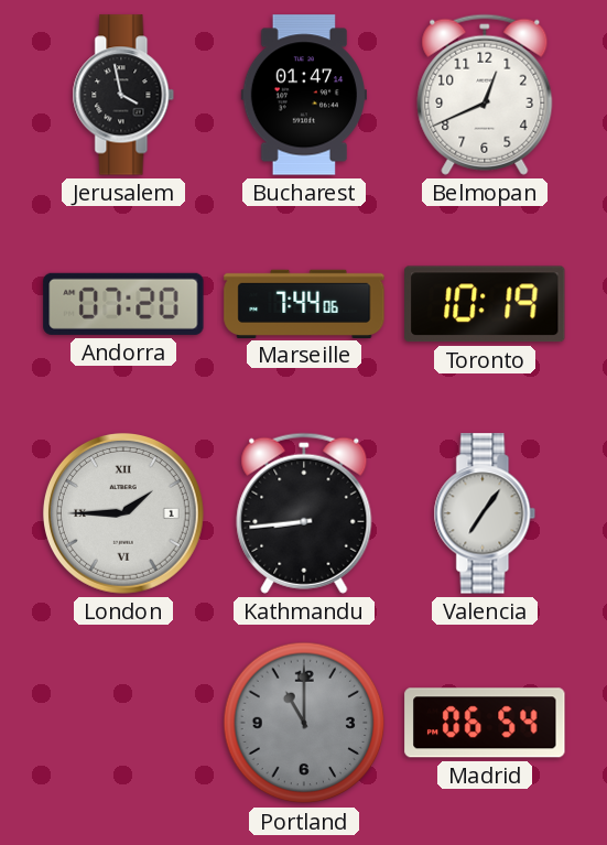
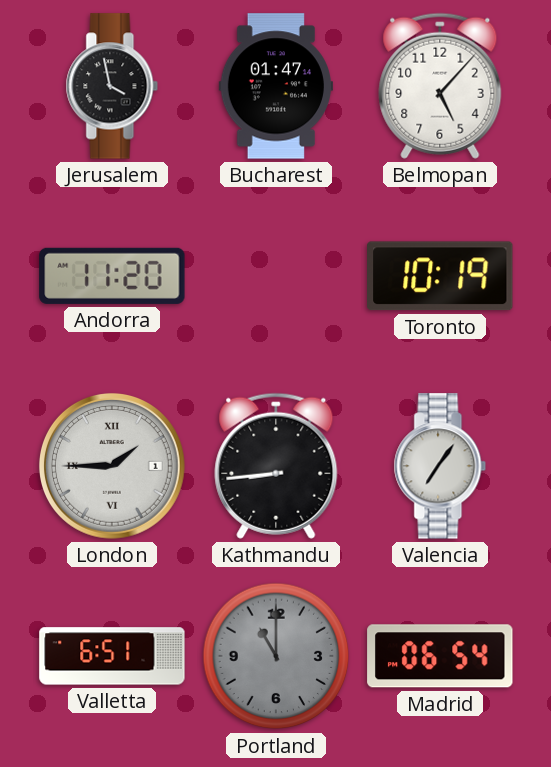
Belmopan: 12:41 -> 5:07
Andorra: 07:20 -> 11:20
Marseille: 7:44 -> none
Valletta: none -> 6:51
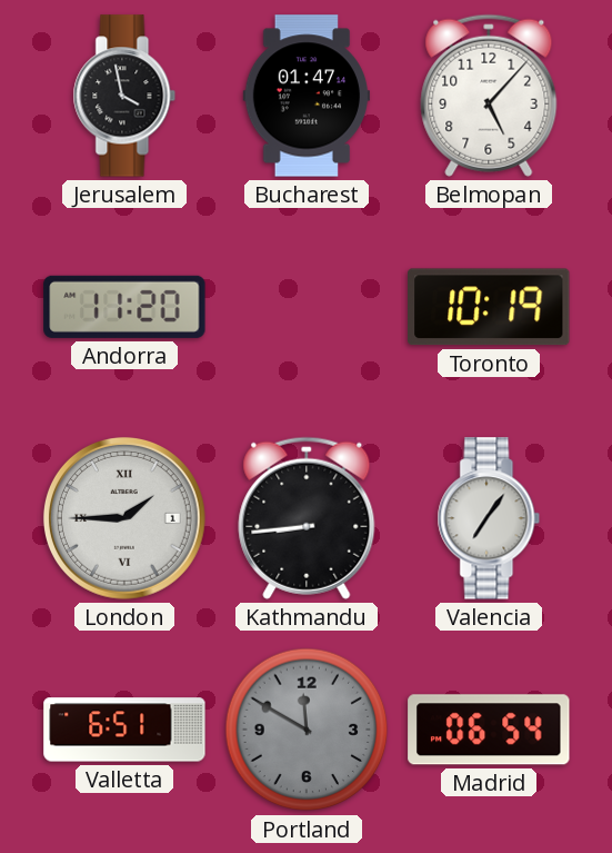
Portland: 11:00 -> 11:50
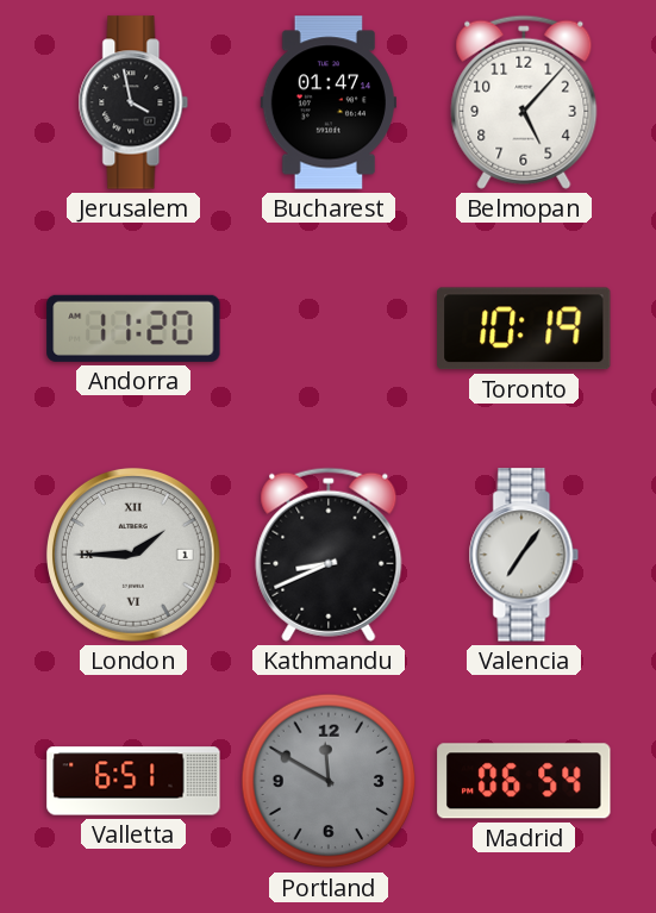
Kathmandu: 8:44 -> 8:41
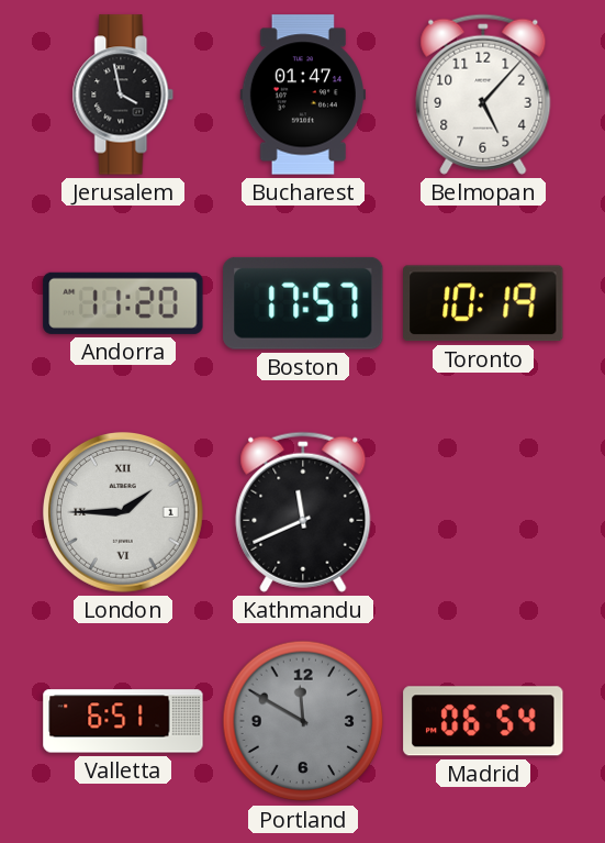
Boston: none -> 17:57
Kathmandu: 8:41 -> 11:41
Valencia: 7:06 -> none
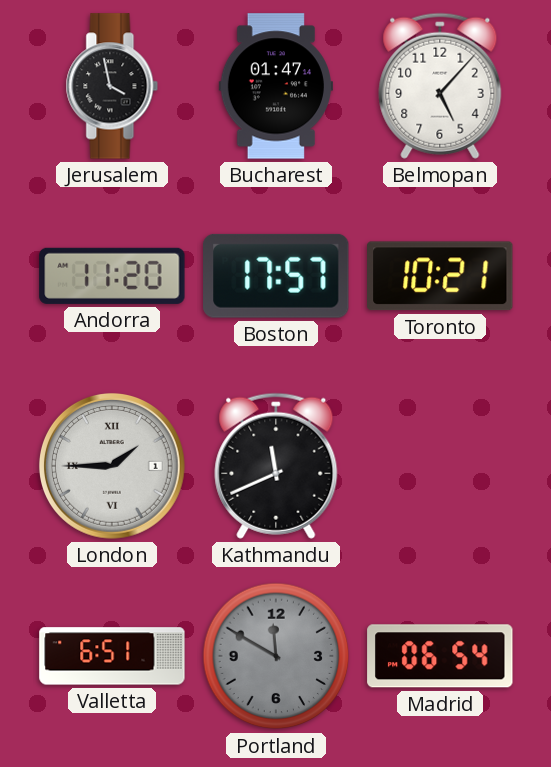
Toronto: 10:19 -> 10:21
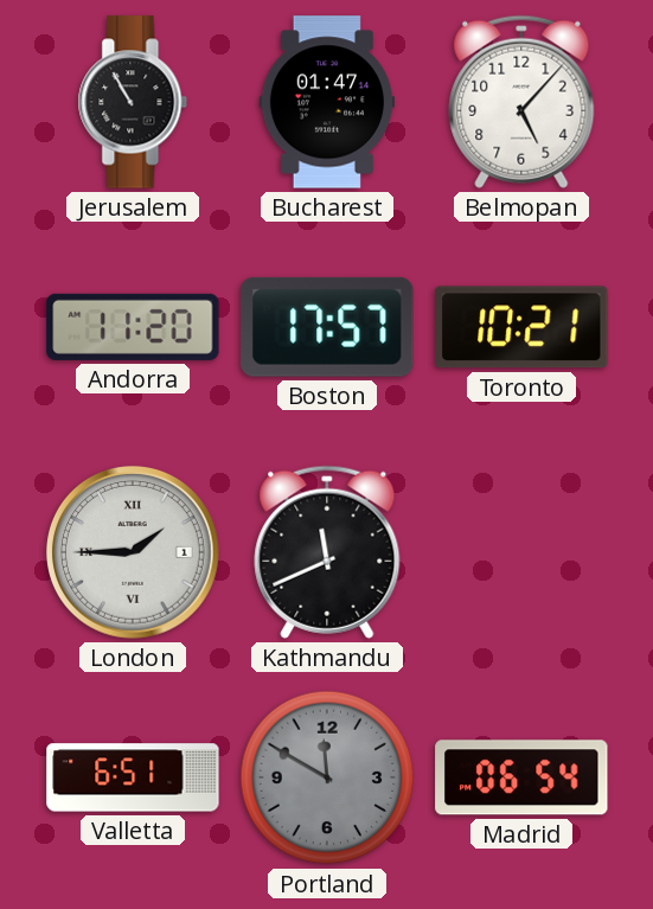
Jerusalem: 3:58 -> 10:55
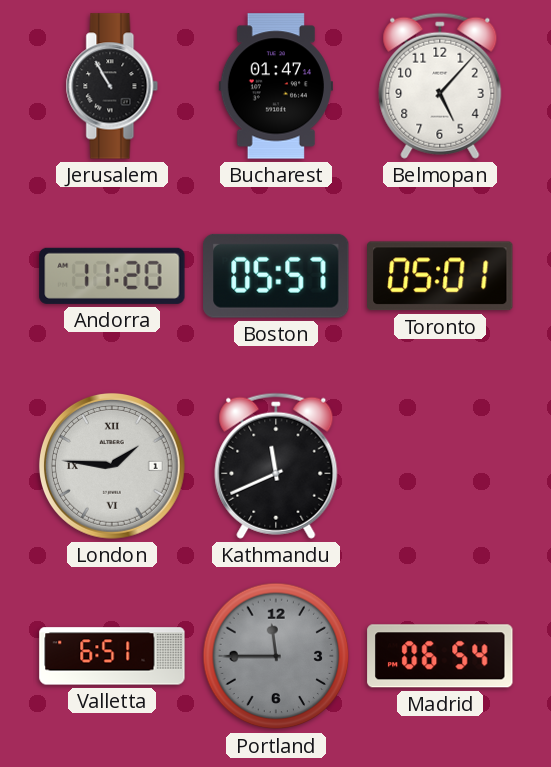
Boston: 17:57 -> 05:57
Toronto: 10:21 -> 05:01
London: 1:45 -> 1:46
Portland: 11:50 -> 11:45
